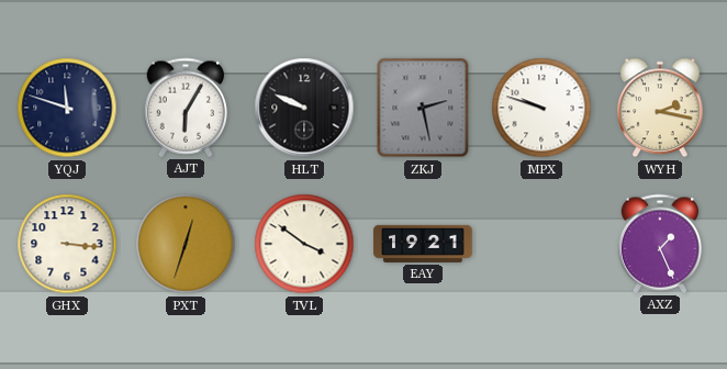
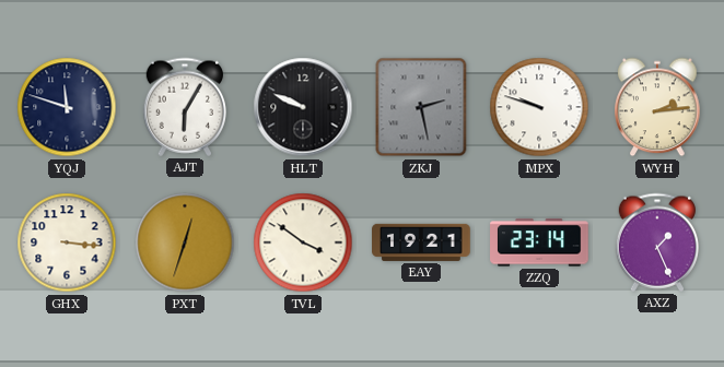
WYH: 2:17 -> 2:14
ZZQ: none -> 23:14
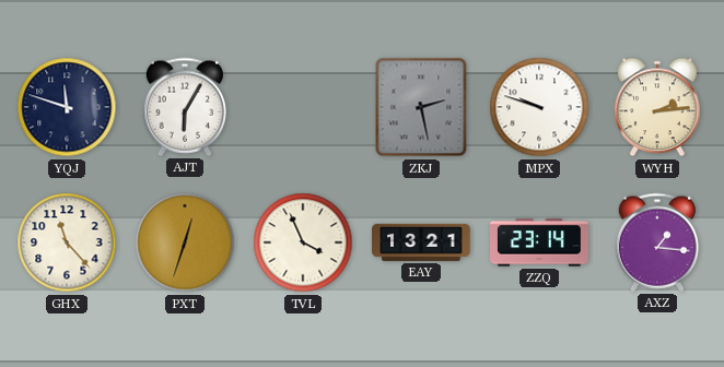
HLT: 9:49 -> none
GHX: 3:16 -> 11:23
TVL: 3:51 -> 3:56
EAY: 19:21 -> 13:21
AXZ: 1:26 -> 1:16
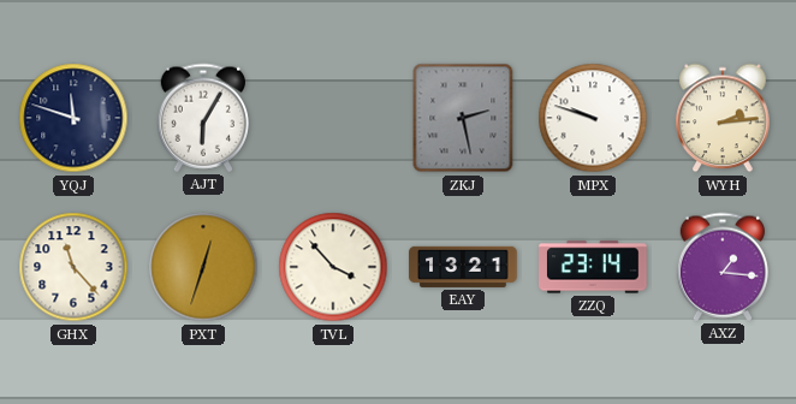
TVL: 3:56 -> 3:53
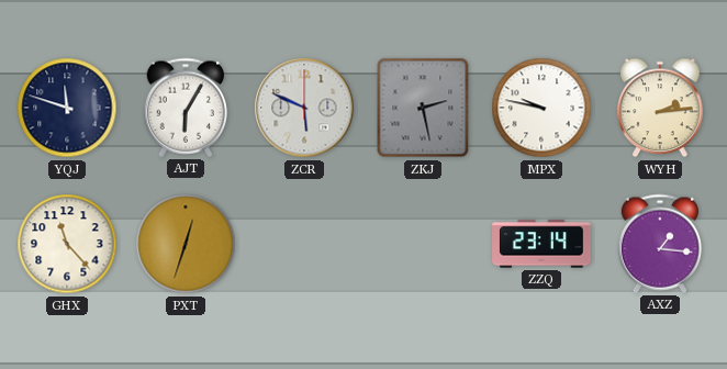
ZCR: none -> 5:49
MPX: 9:48 -> 9:47
TVL: 3:53 -> none
EAY: 13:21 -> none
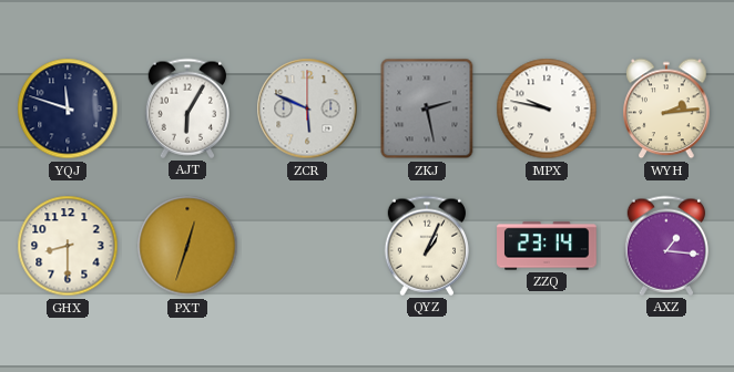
GHX: 11:23 -> 8:30
QYZ: none -> 1:04
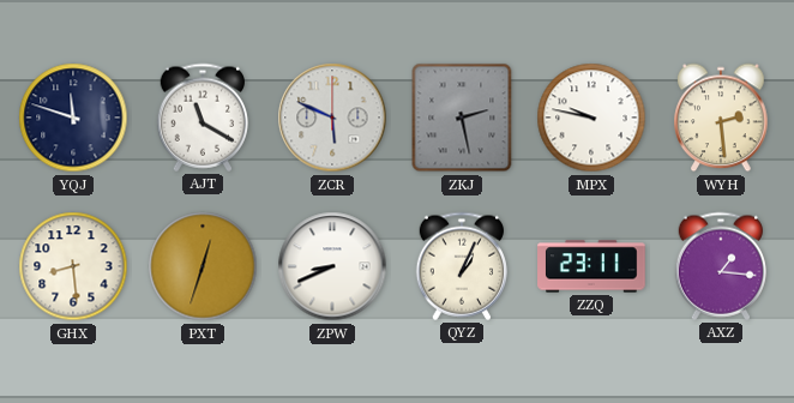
AJT: 6:05 -> 11:20
WYH: 2:14 -> 2:29
GHX: 8:30 -> 8:29
ZPW: none -> 8:41
ZZQ: 23:14 -> 23:11
